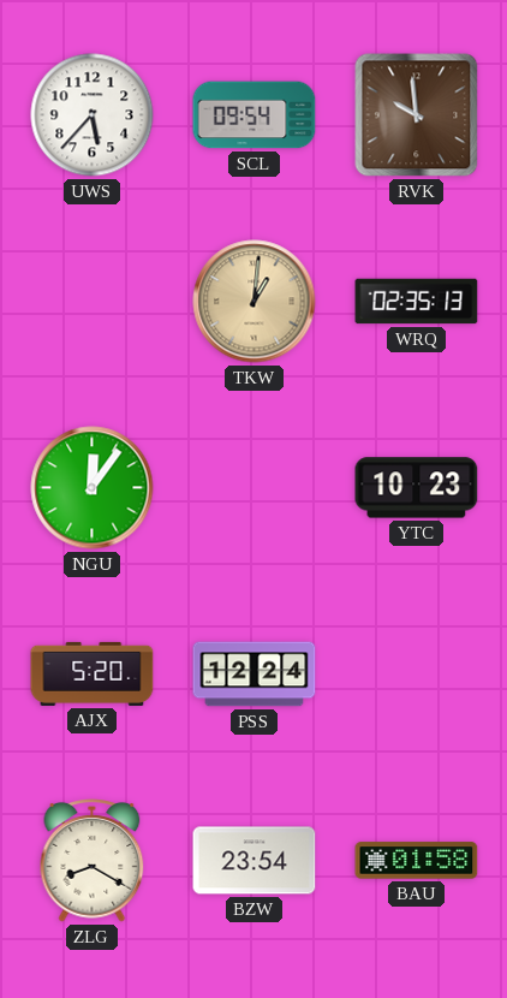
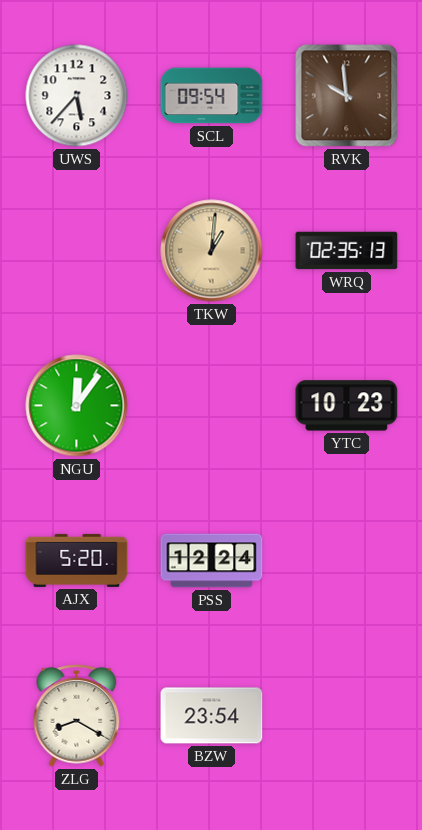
BAU: 01:58 -> none
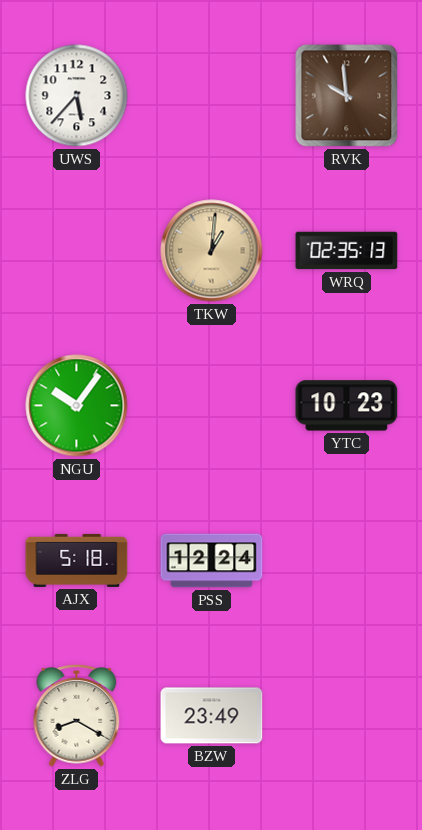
SCL: 09:54 -> none
NGU: 12:06 -> 10:06
AJX: 5:20 -> 5:18
BZW: 23:54 -> 23:49
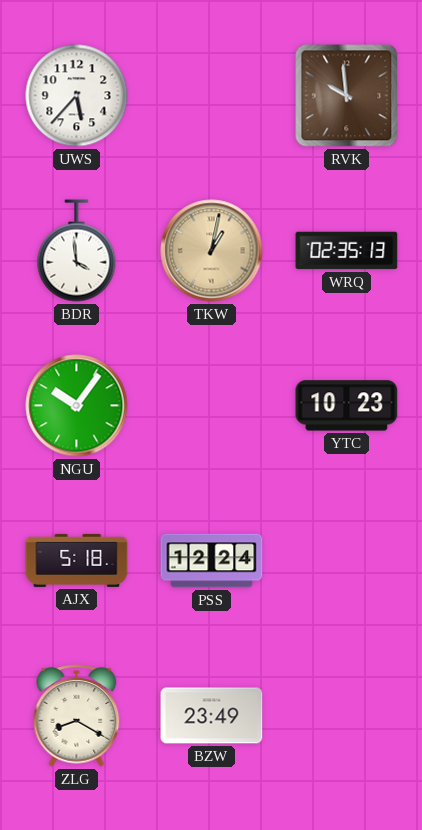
BDR: none -> 3:59
TKW: 1:01 -> 1:02
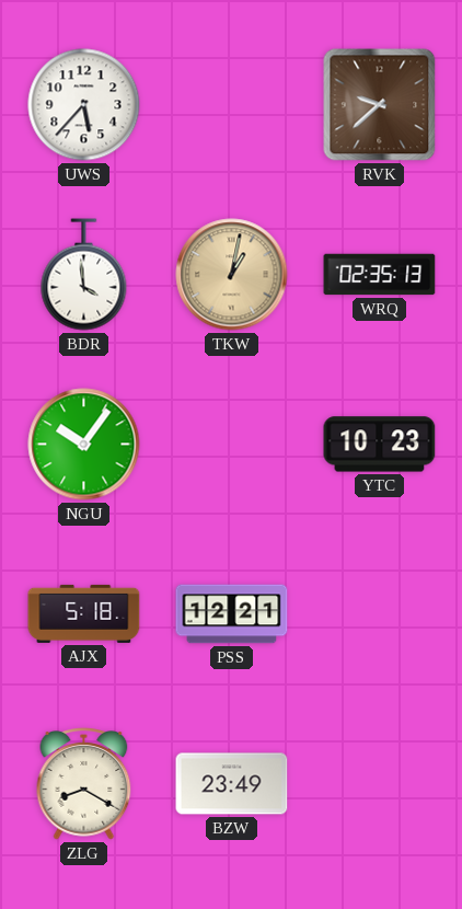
RVK: 9:59 -> 9:38
PSS: 12:24 -> 12:21
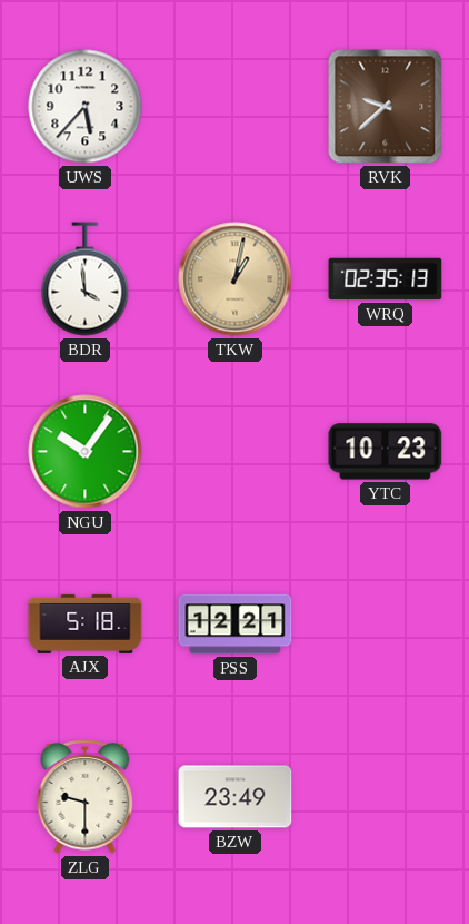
ZLG: 8:20 -> 9:30
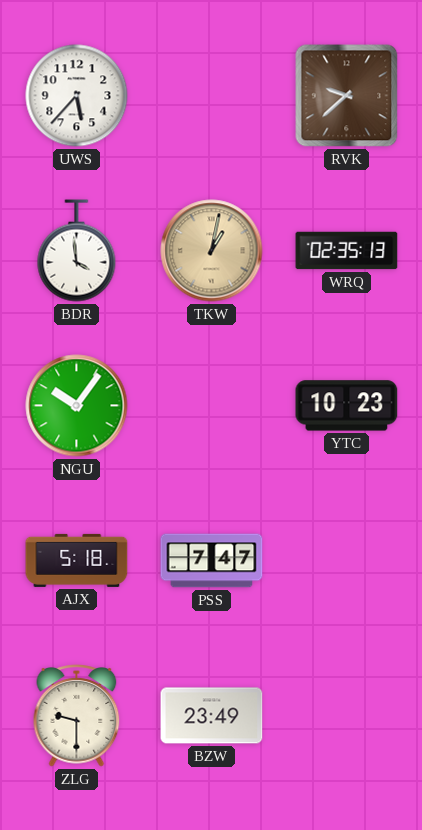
PSS: 12:21 -> 7:47
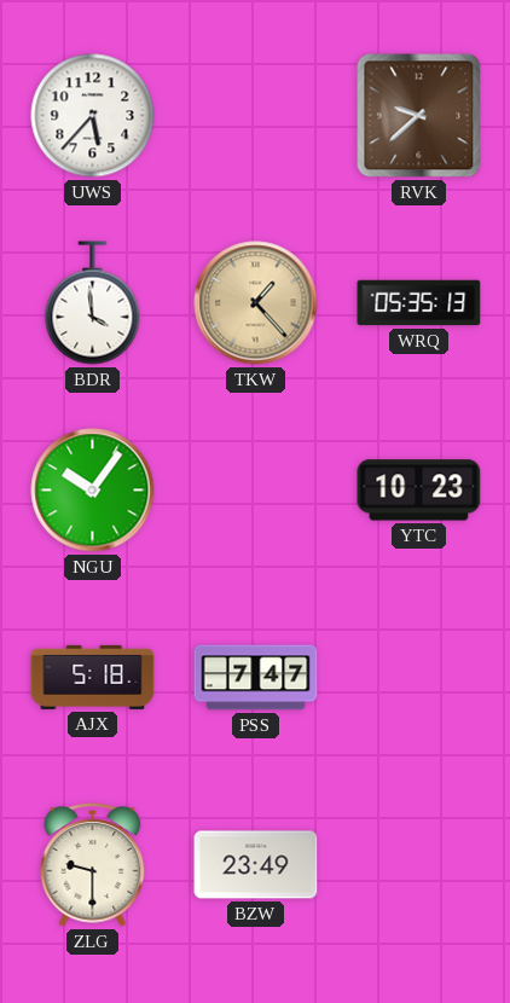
TKW: 1:02 -> 1:23
WRQ: 02:35 -> 05:35
